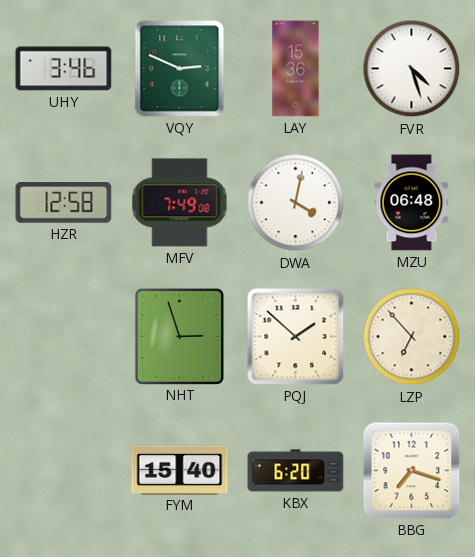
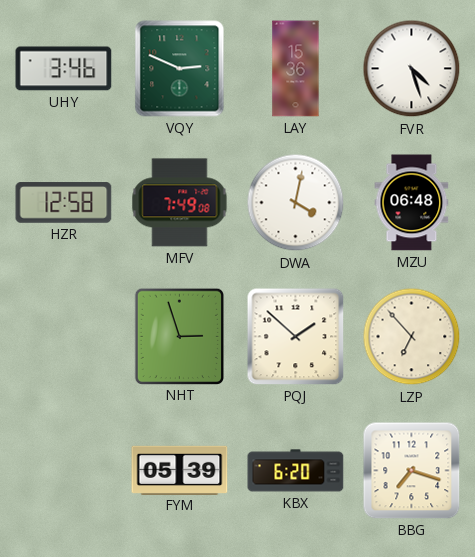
FYM: 15:40 -> 05:39
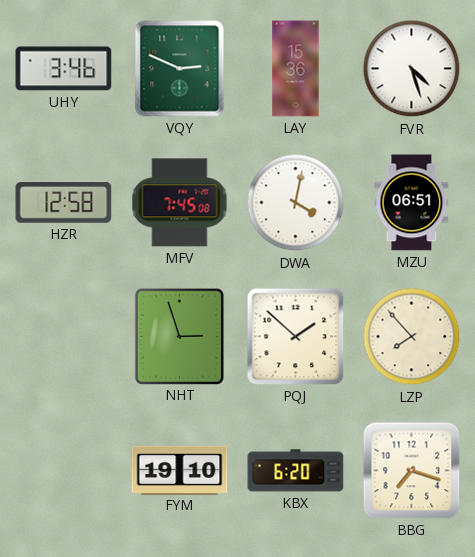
MFV: 7:49 -> 7:45
MZU: 06:48 -> 06:51
LZP: 6:53 -> 7:53
FYM: 05:39 -> 19:10
